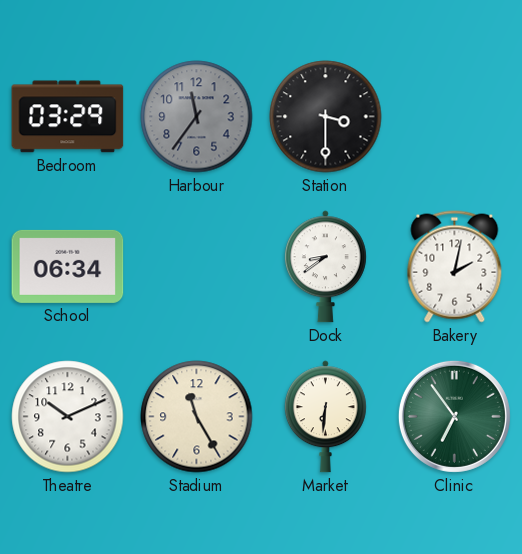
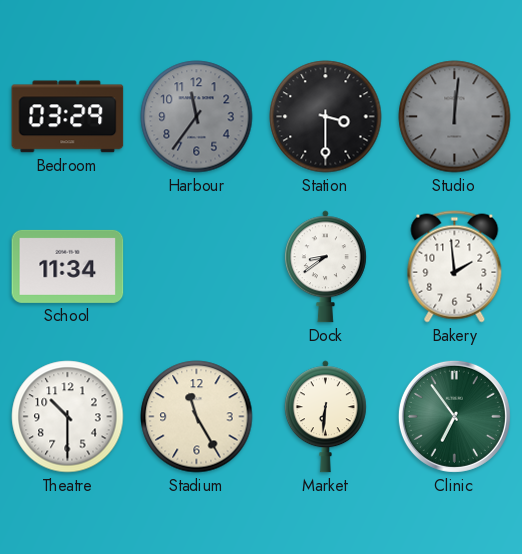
Studio: none -> 12:01
School: 06:34 -> 11:34
Bakery: 2:02 -> 1:59
Theatre: 10:11 -> 10:30
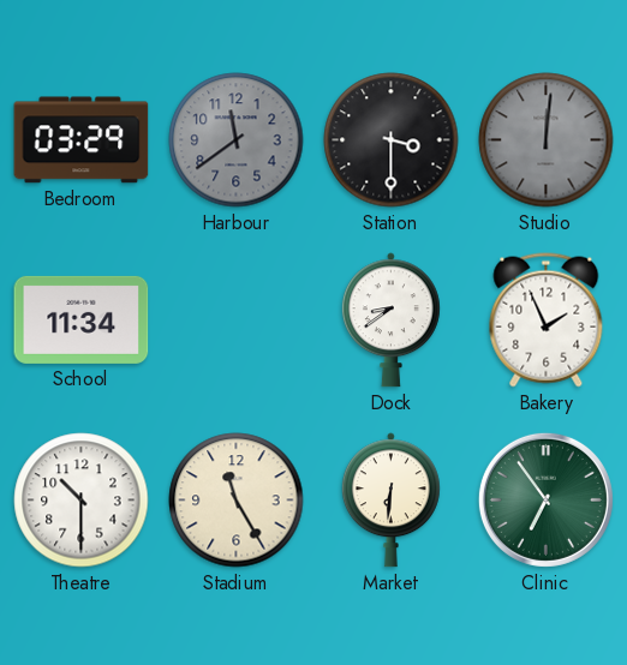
Harbour: 11:36 -> 11:39
Bakery: 1:59 -> 1:56
